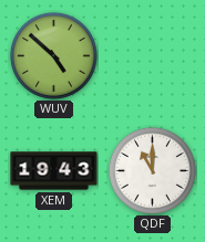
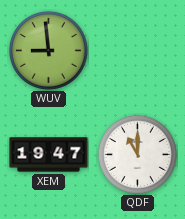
WUV: 4:52 -> 8:59
XEM: 19:43 -> 19:47
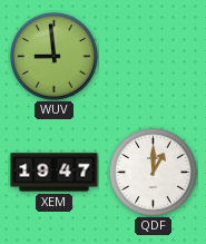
QDF: 11:00 -> 1:00
